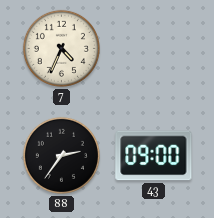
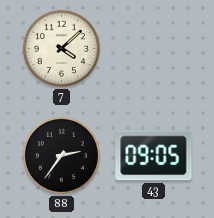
7: 4:34 -> 4:08
43: 09:00 -> 09:05
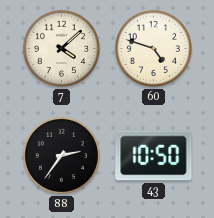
60: none -> 4:48
43: 09:05 -> 10:50
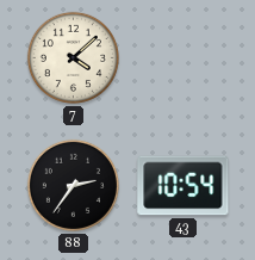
60: 4:48 -> none
43: 10:50 -> 10:54
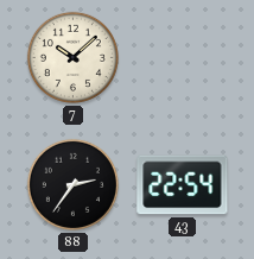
7: 4:08 -> 10:08
43: 10:54 -> 22:54
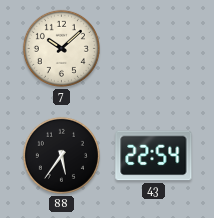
88: 2:36 -> 5:36
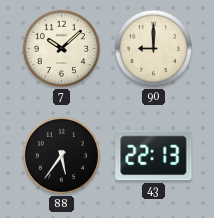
90: none -> 9:00
43: 22:54 -> 22:13
